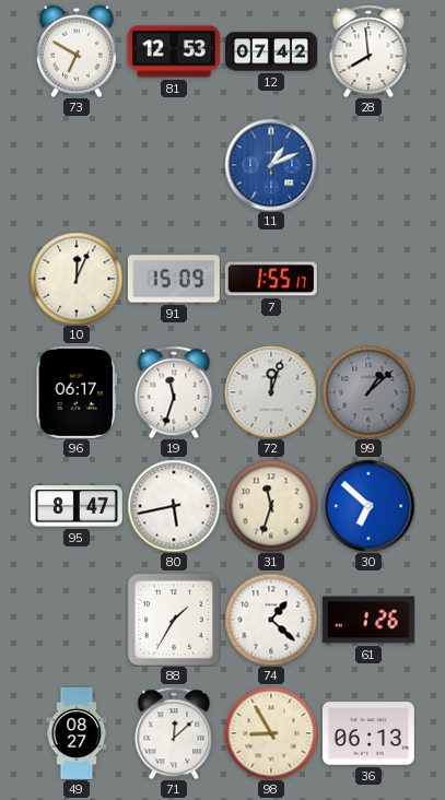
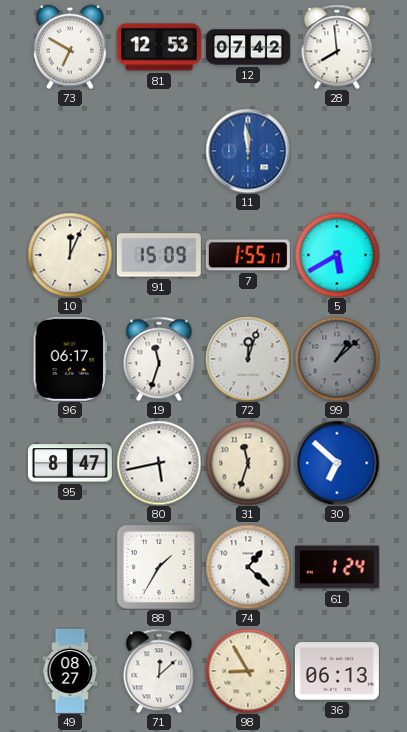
11: 1:11 -> 11:59
5: none -> 5:40
61: 1:26 -> 1:24
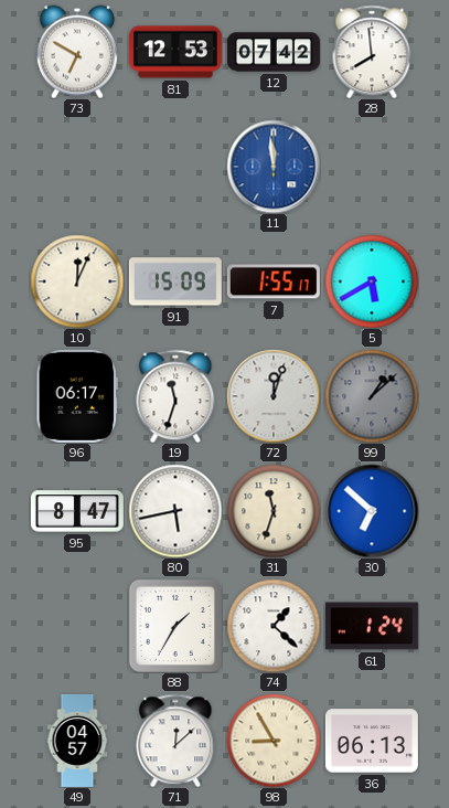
49: 08:27 -> 04:57
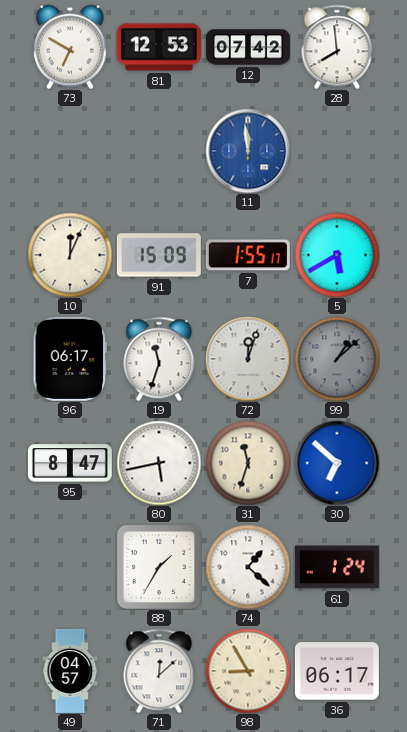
36: 06:13 -> 06:17
